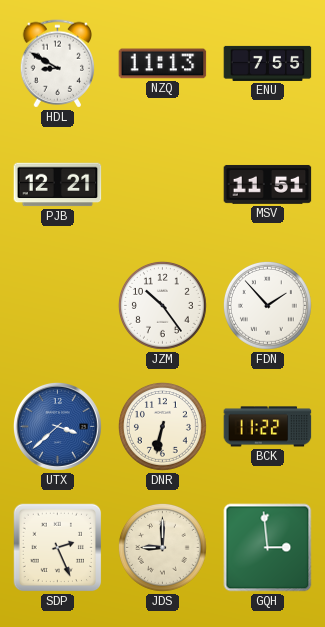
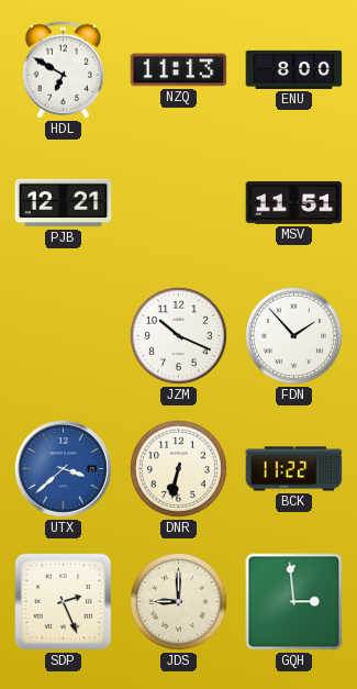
HDL: 8:50 -> 6:50
ENU: 7:55 -> 8:00
JZM: 10:24 -> 10:19
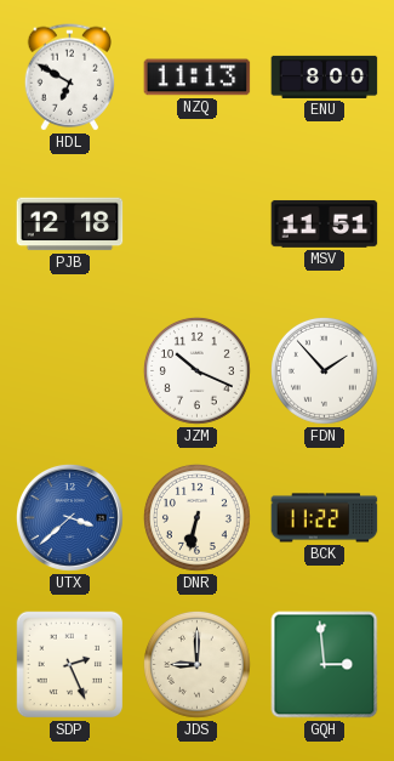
PJB: 12:21 -> 12:18
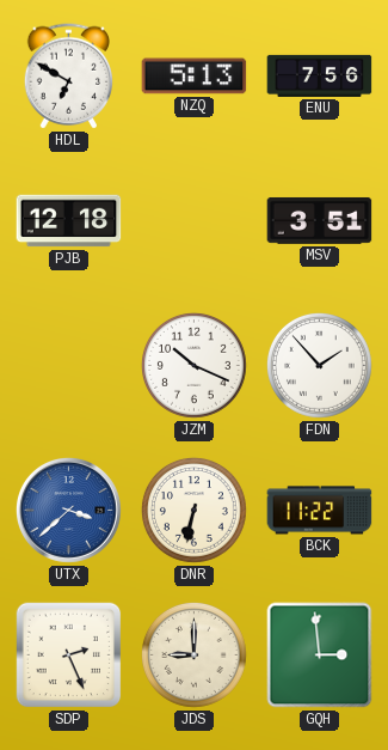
NZQ: 11:13 -> 5:13
ENU: 8:00 -> 7:56
MSV: 11:51 -> 3:51
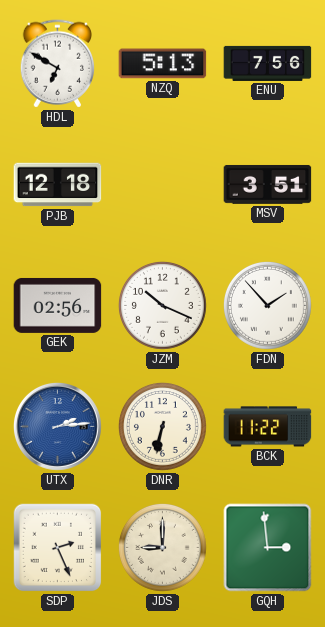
GEK: none -> 02:56
UTX: 3:38 -> 2:14
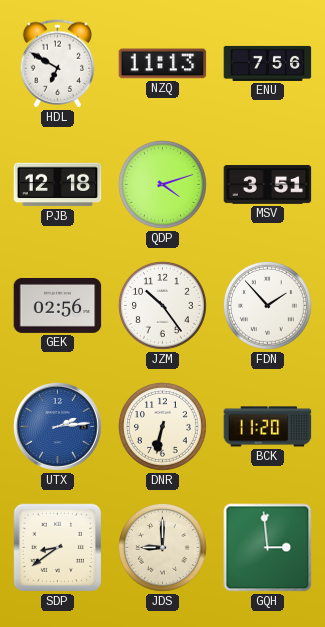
NZQ: 5:13 -> 11:13
QDP: none -> 4:12
JZM: 10:19 -> 10:24
BCK: 11:22 -> 11:20
SDP: 2:26 -> 8:39
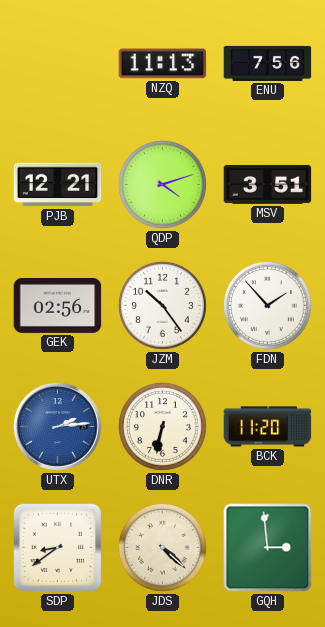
HDL: 6:50 -> none
PJB: 12:18 -> 12:21
JDS: 9:00 -> 4:22
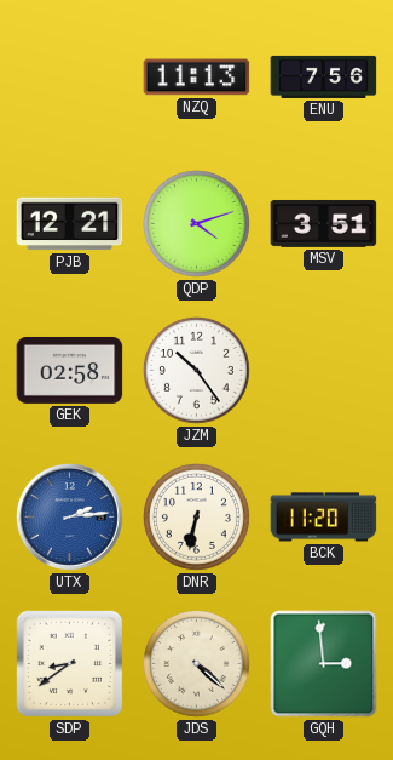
GEK: 02:56 -> 02:58
FDN: 1:53 -> none
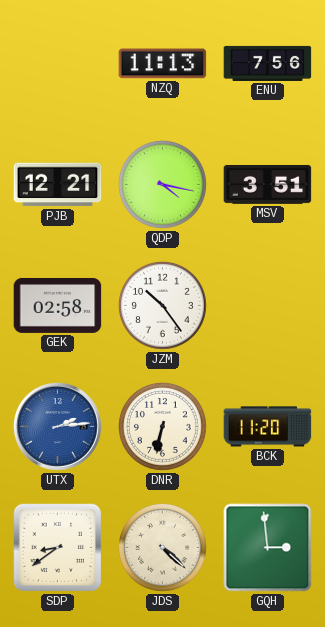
QDP: 4:12 -> 4:17
